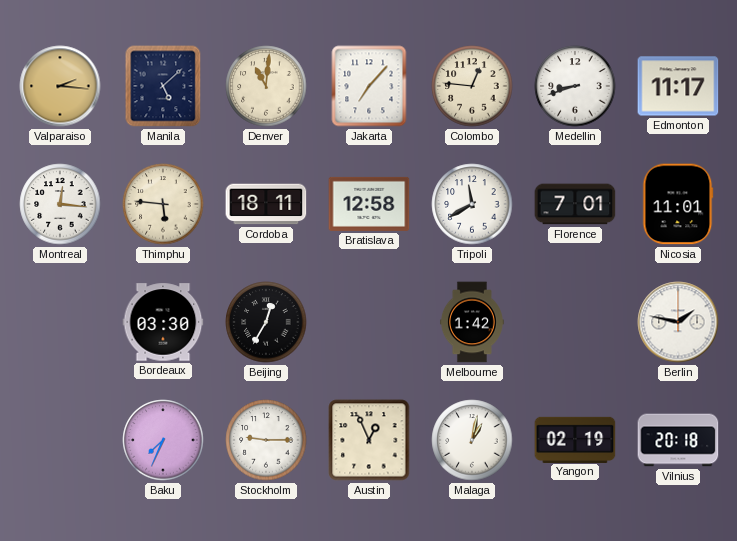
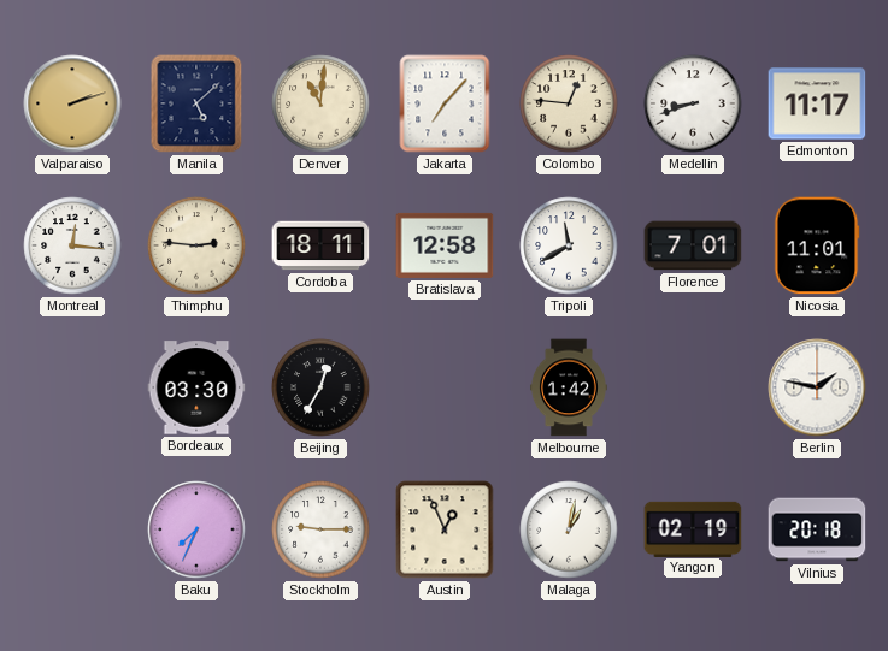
Valparaiso: 2:16 -> 2:12
Thimphu: 5:46 -> 2:46
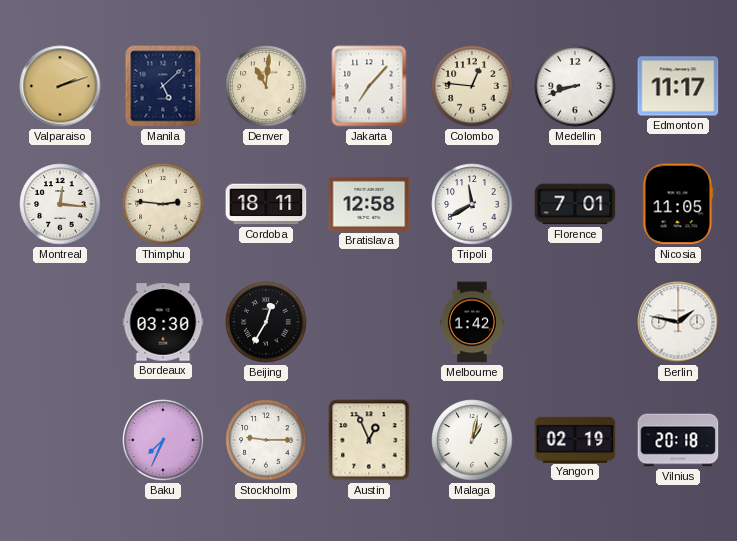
Nicosia: 11:01 -> 11:05
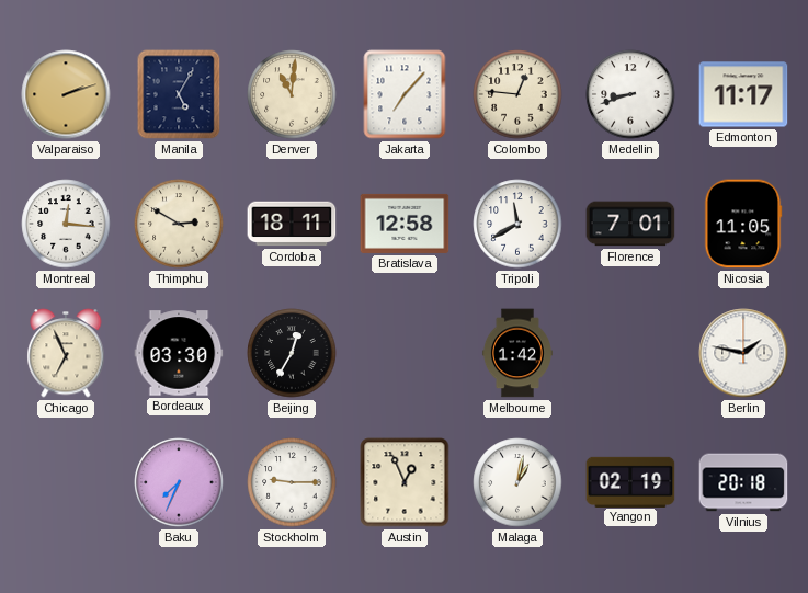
Manila: 5:08 -> 5:05
Thimphu: 2:46 -> 2:50
Chicago: none -> 6:56
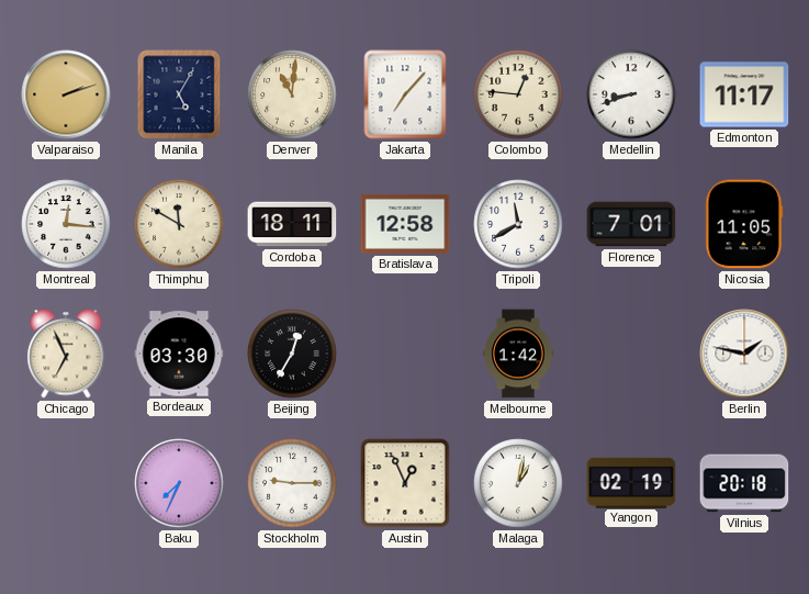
Thimphu: 2:50 -> 11:50
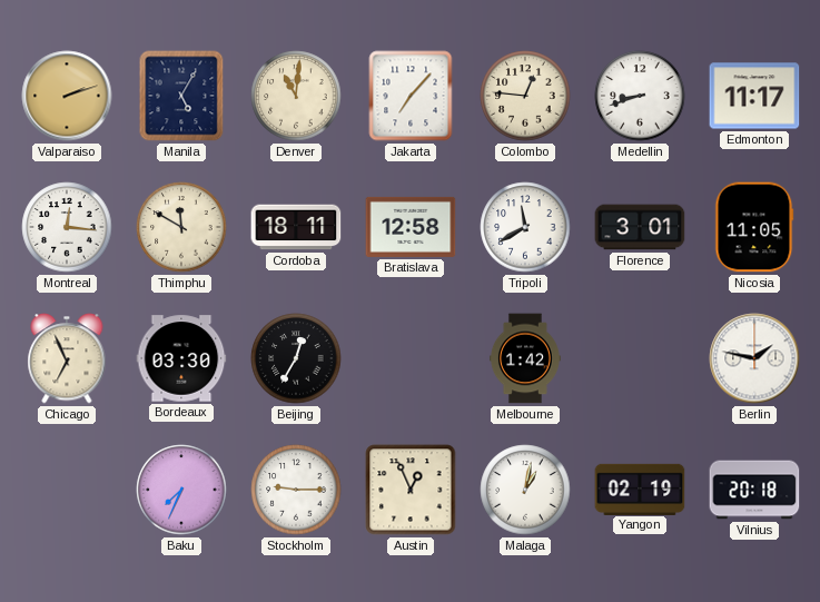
Florence: 7:01 -> 3:01
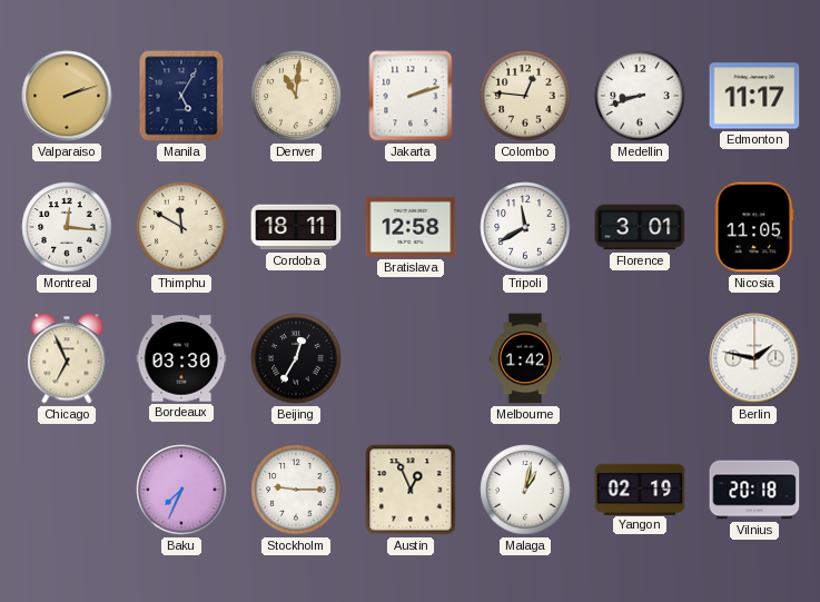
Jakarta: 7:07 -> 2:12
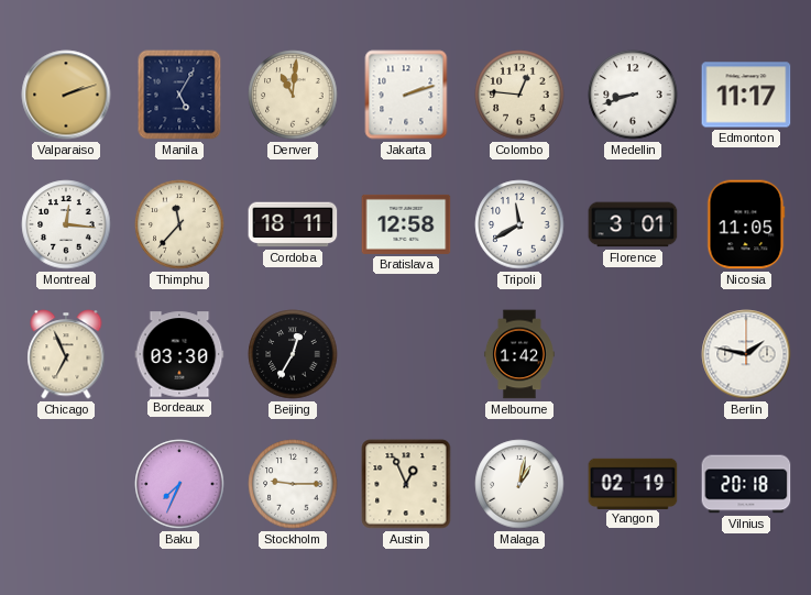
Thimphu: 11:50 -> 11:37
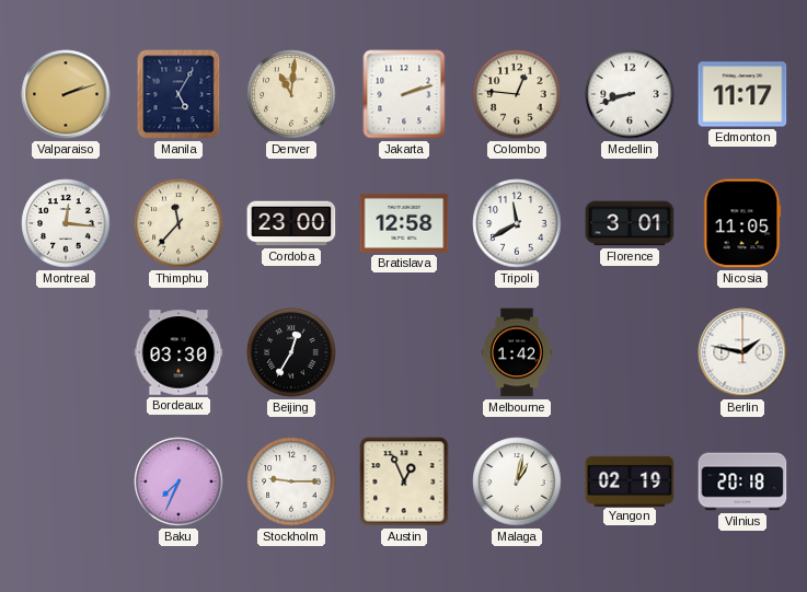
Cordoba: 18:11 -> 23:00
Chicago: 6:56 -> none
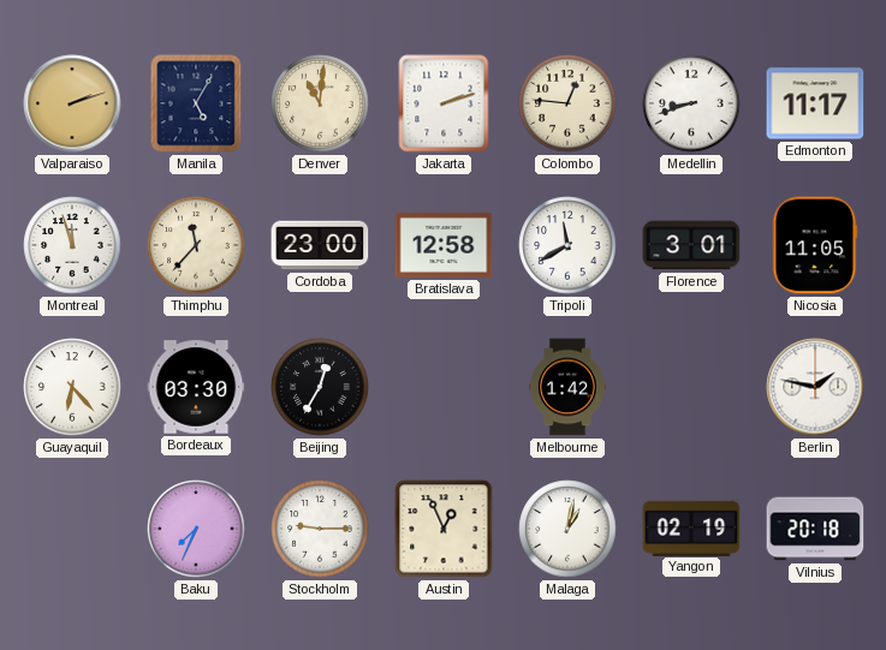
Montreal: 12:16 -> 11:57
Guayaquil: none -> 6:23
